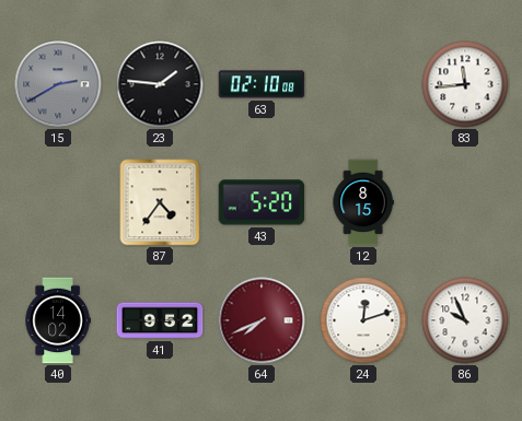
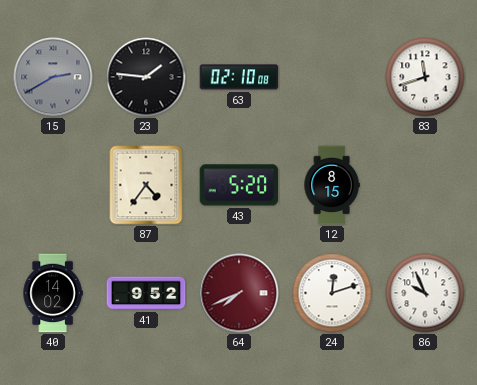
83: 11:44 -> 11:42
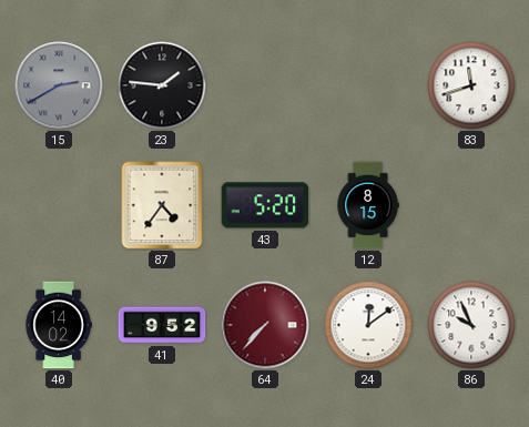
63: 02:10 -> none
64: 7:41 -> 7:37
24: 12:12 -> 12:09
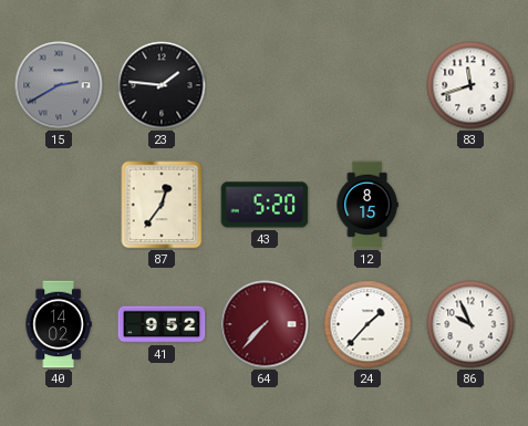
87: 4:36 -> 12:36
24: 12:09 -> 1:37
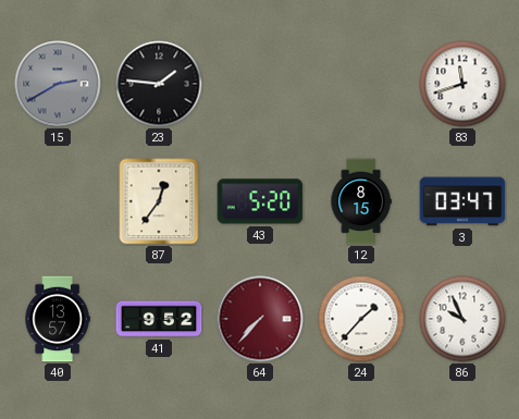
3: none -> 03:47
40: 14:02 -> 13:57
